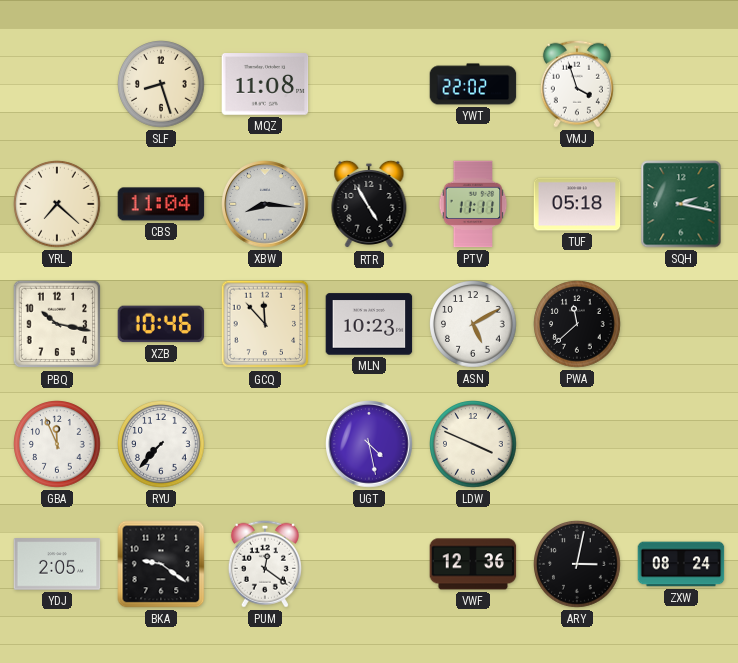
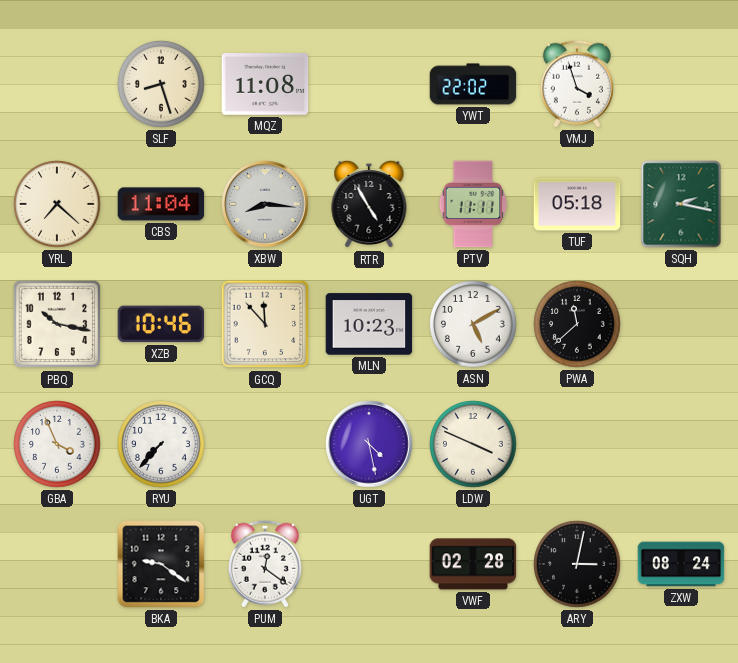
GBA: 11:56 -> 3:56
YDJ: 2:05 -> none
VWF: 12:36 -> 02:28
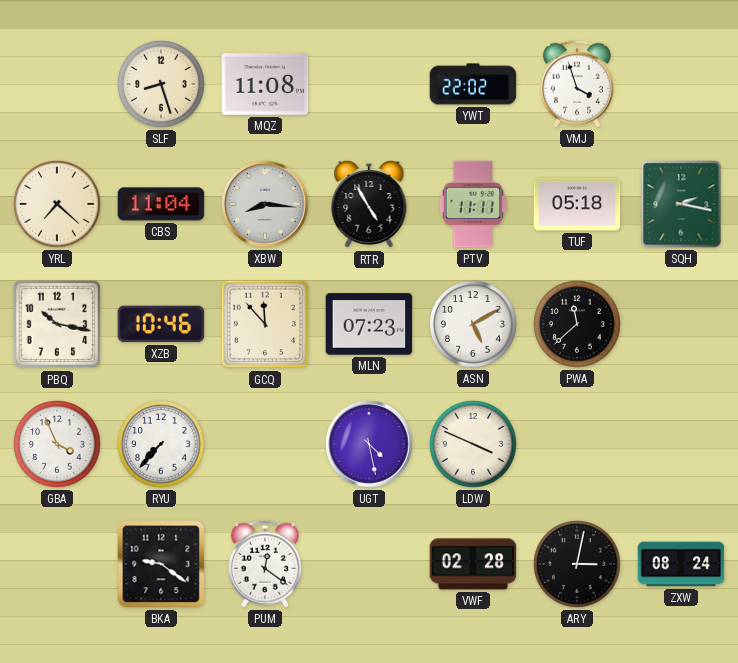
MLN: 10:23 -> 07:23
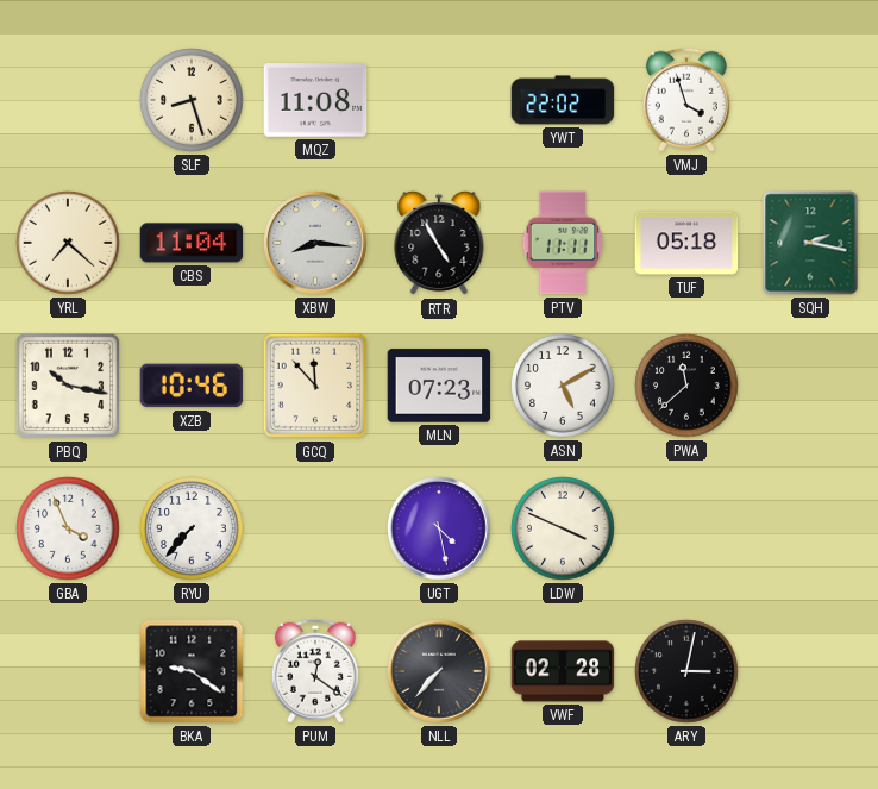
NLL: none -> 7:37
ZXW: 08:24 -> none
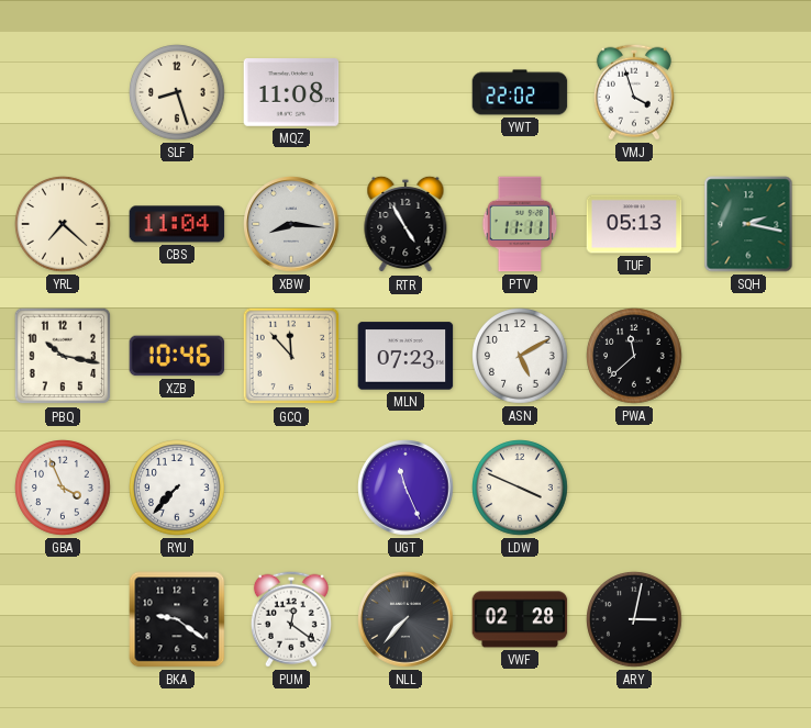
TUF: 05:18 -> 05:13
UGT: 4:28 -> 11:26
